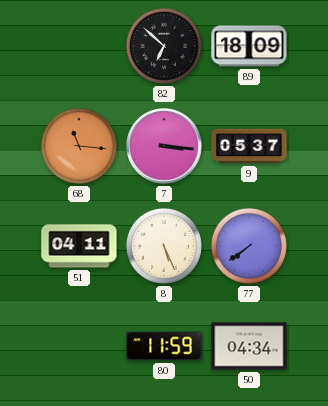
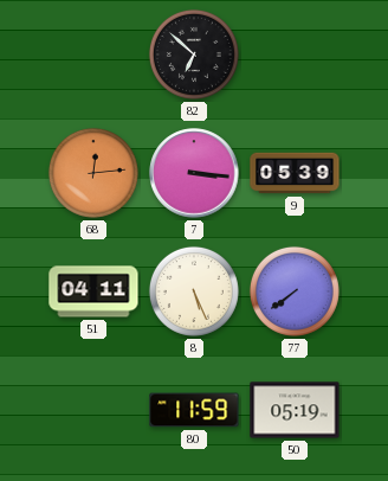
89: 18:09 -> none
68: 11:16 -> 12:14
9: 05:37 -> 05:39
50: 04:34 -> 05:19
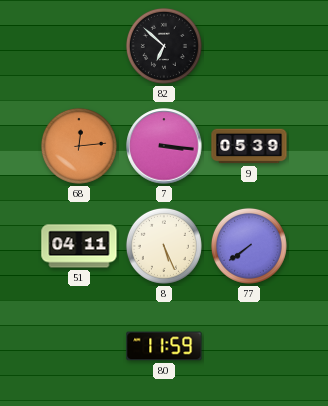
50: 05:19 -> none
